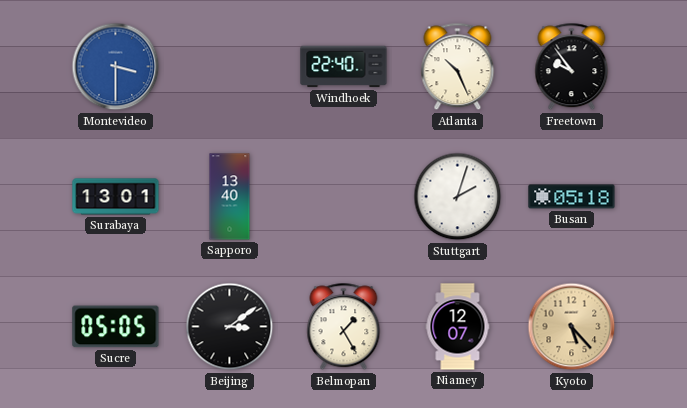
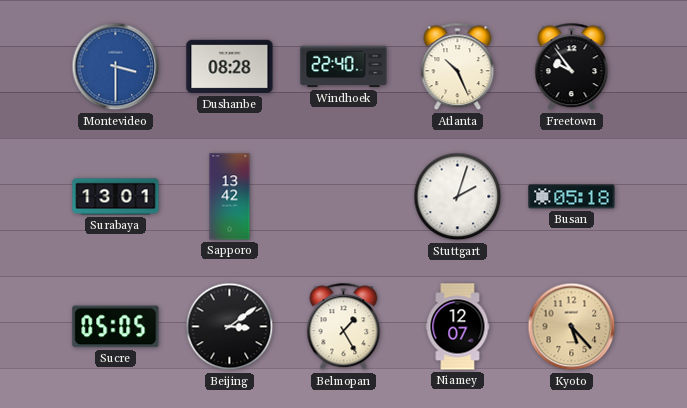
Dushanbe: none -> 08:28
Sapporo: 13:40 -> 13:42
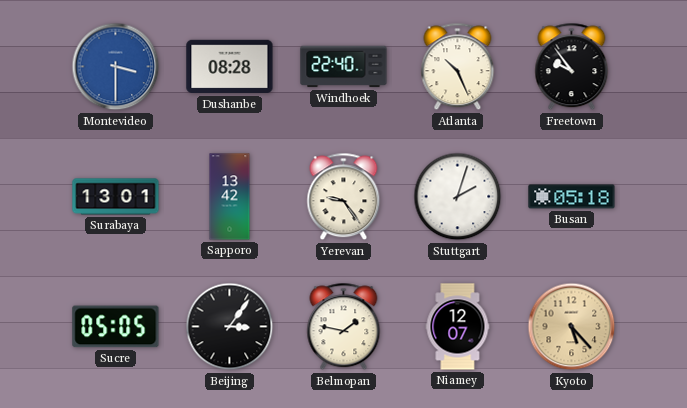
Yerevan: none -> 9:24
Beijing: 3:09 -> 3:06
Belmopan: 1:25 -> 1:47
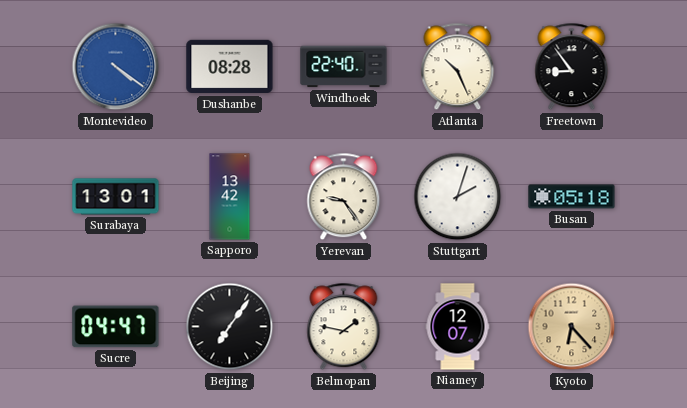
Montevideo: 3:30 -> 4:21
Freetown: 9:54 -> 8:54
Sucre: 05:05 -> 04:47
Beijing: 3:06 -> 7:06
Kyoto: 5:23 -> 6:23
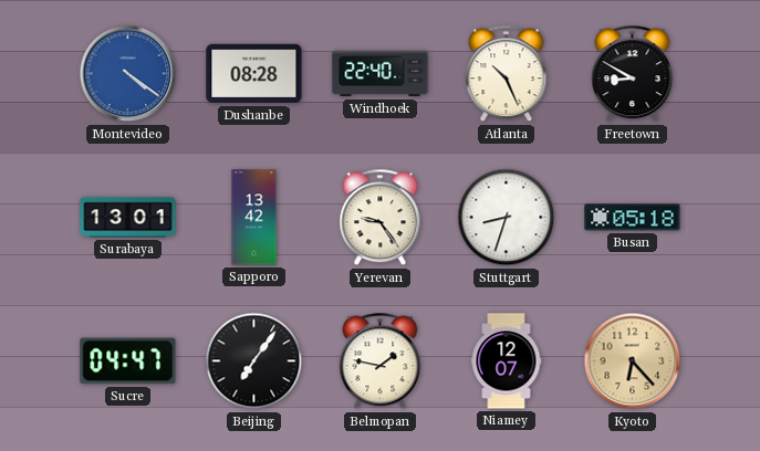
Freetown: 8:54 -> 8:50
Stuttgart: 2:03 -> 8:33
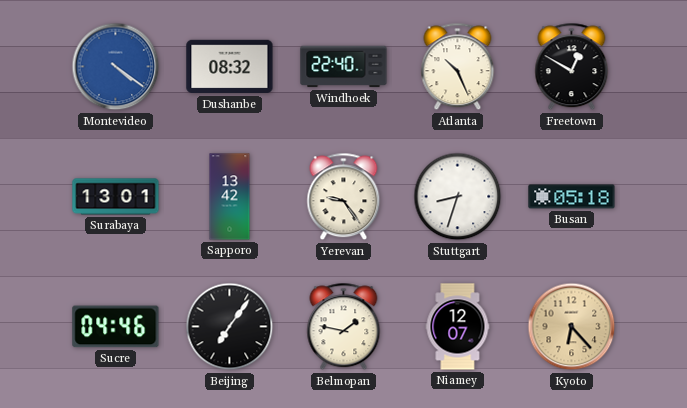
Dushanbe: 08:28 -> 08:32
Freetown: 8:50 -> 12:50
Sucre: 04:47 -> 04:46
